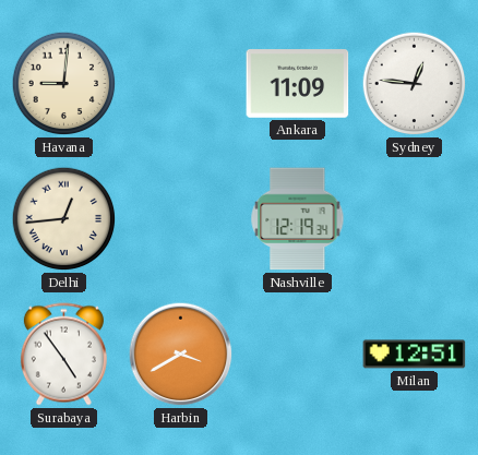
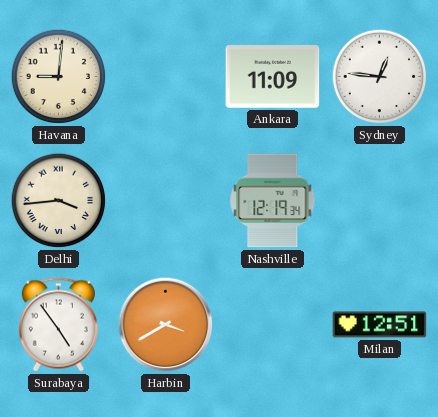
Delhi: 12:44 -> 3:44
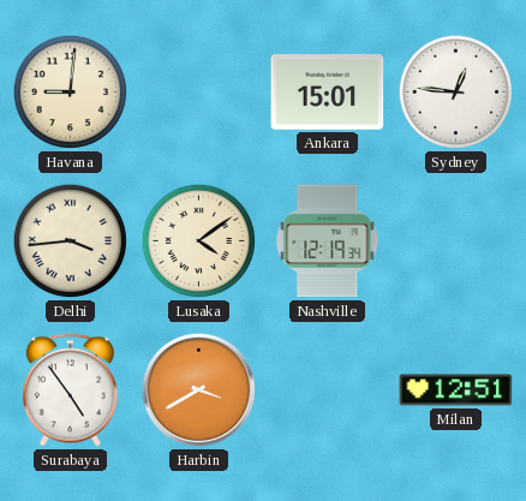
Ankara: 11:09 -> 15:01
Lusaka: none -> 4:09
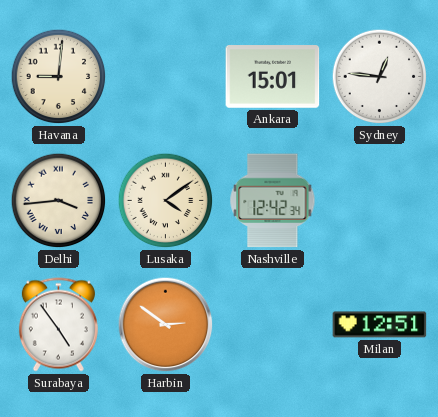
Nashville: 12:19 -> 12:42
Harbin: 3:40 -> 2:51
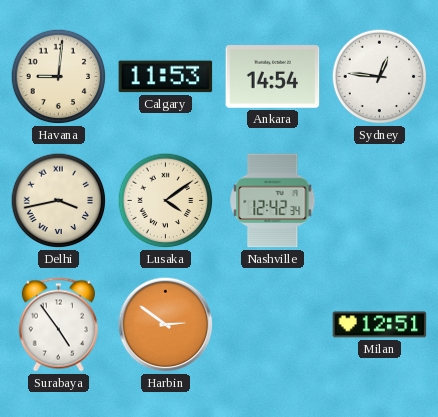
Calgary: none -> 11:53
Ankara: 15:01 -> 14:54
Delhi: 3:44 -> 3:43
